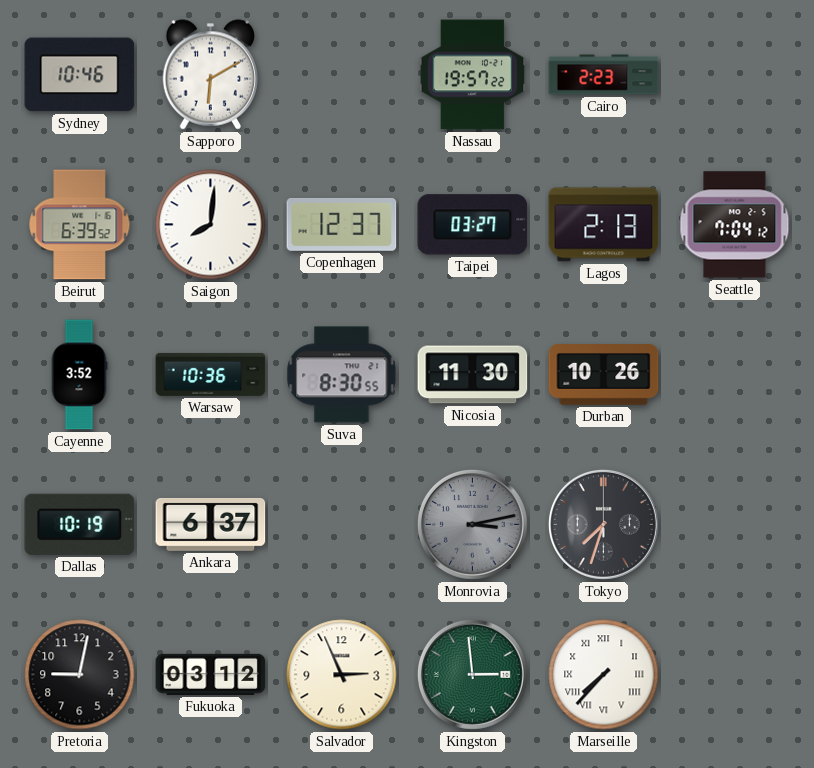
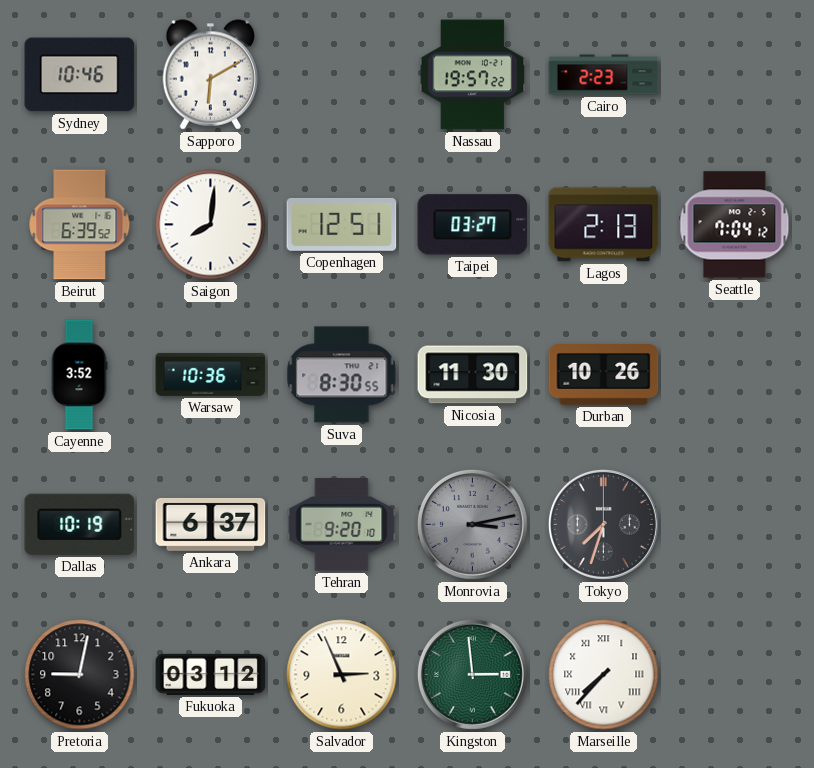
Copenhagen: 12:37 -> 12:51
Tehran: none -> 9:20
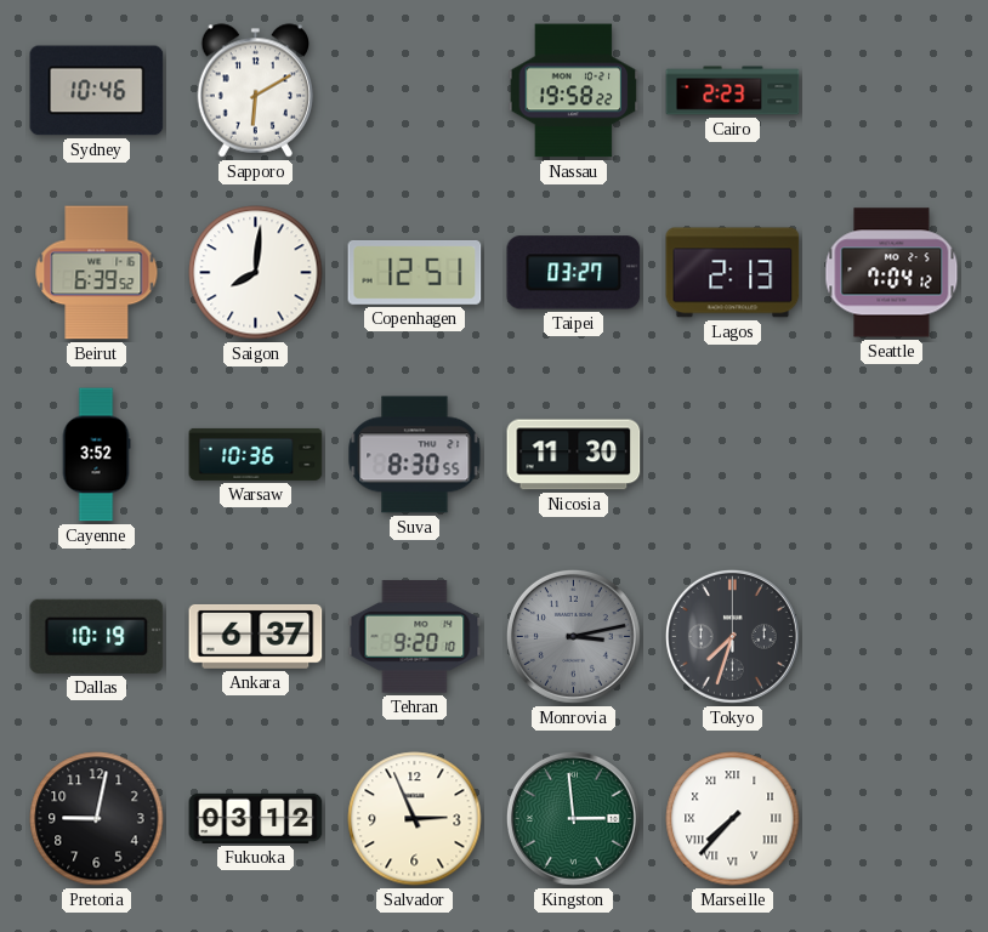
Nassau: 19:57 -> 19:58
Durban: 10:26 -> none
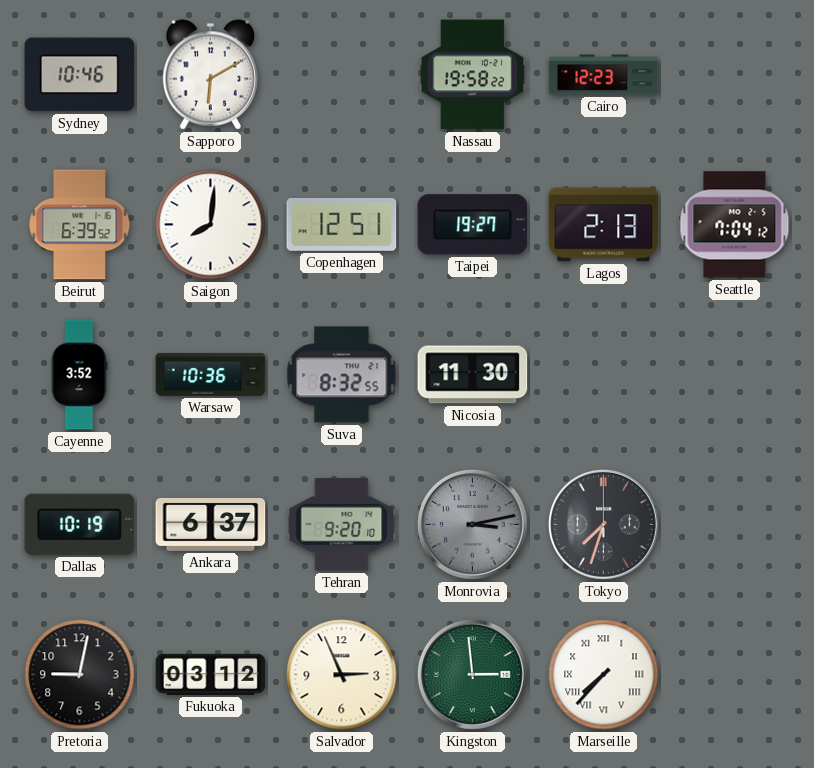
Cairo: 2:23 -> 12:23
Taipei: 03:27 -> 19:27
Suva: 8:30 -> 8:32
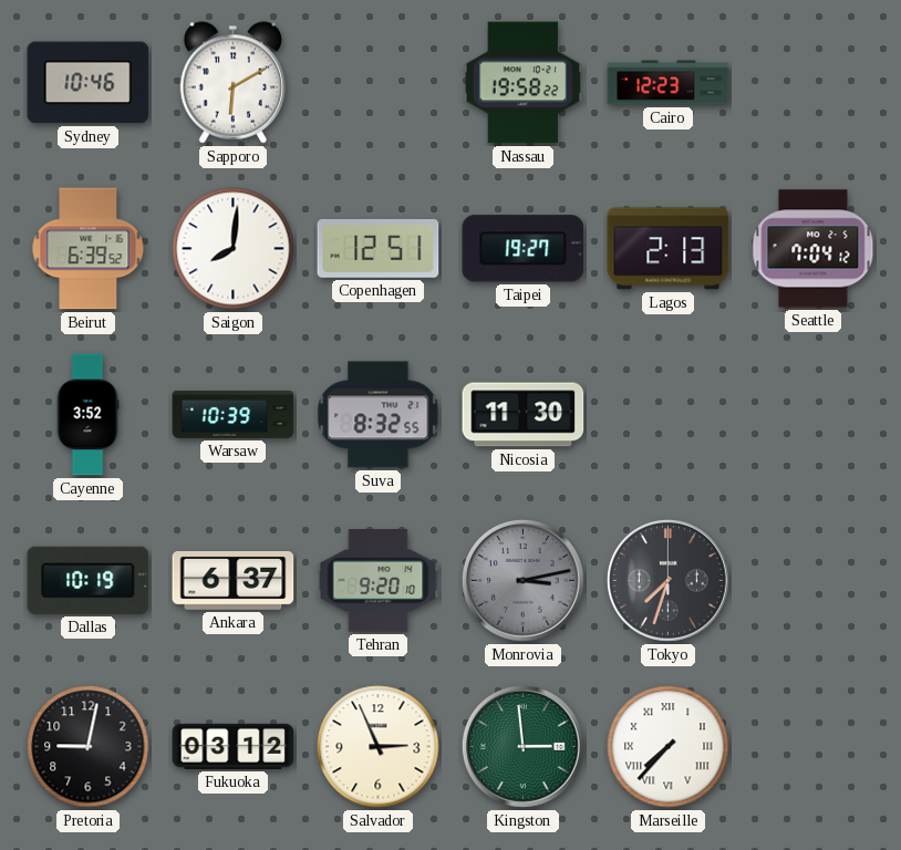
Warsaw: 10:36 -> 10:39
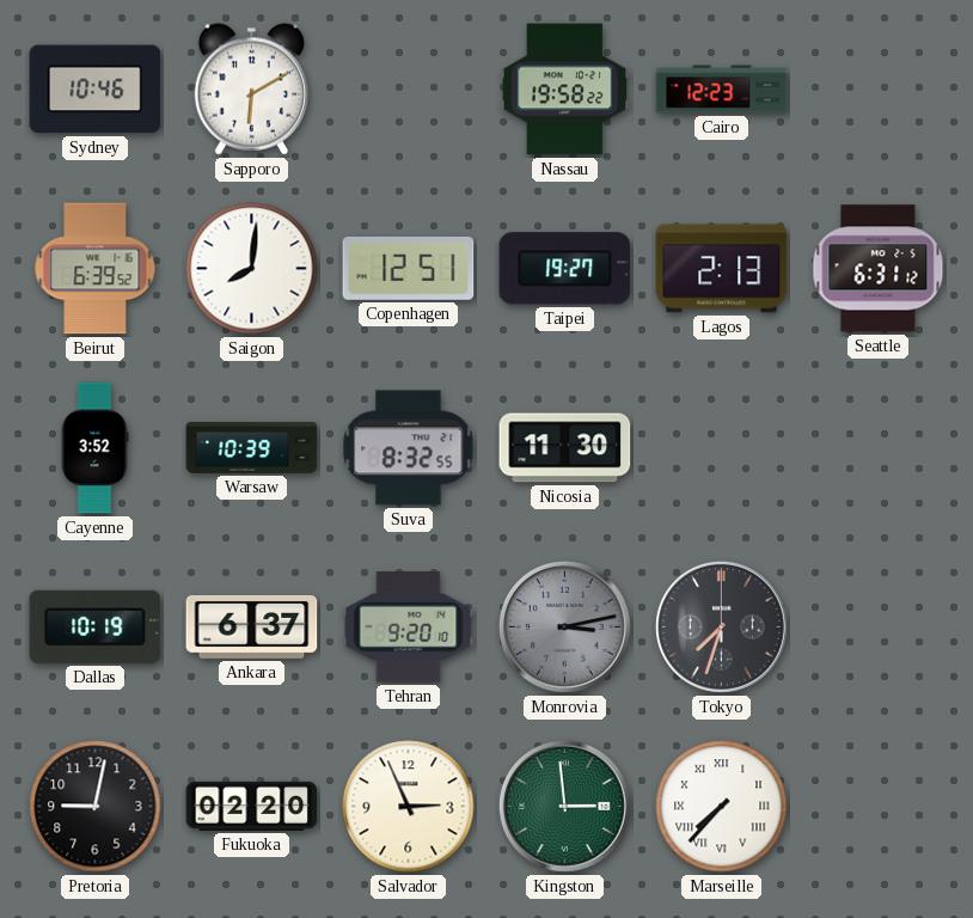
Seattle: 7:04 -> 6:31
Fukuoka: 03:12 -> 02:20
